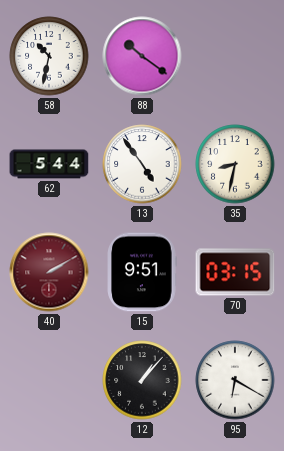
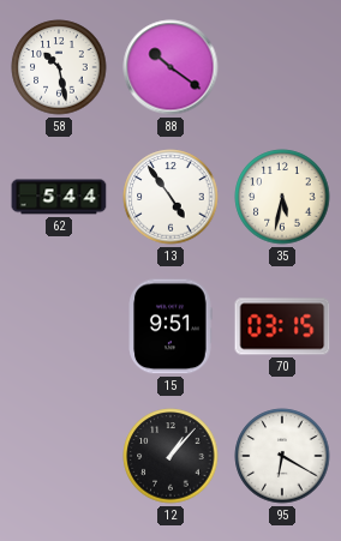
58: 10:32 -> 10:28
35: 8:32 -> 5:32
40: 2:10 -> none
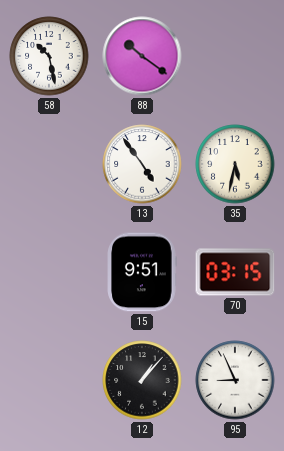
62: 5:44 -> none
95: 6:20 -> 8:56
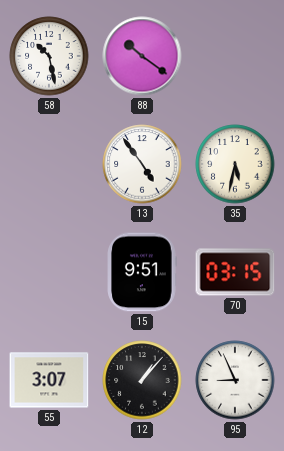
55: none -> 3:07
